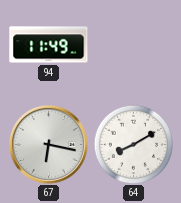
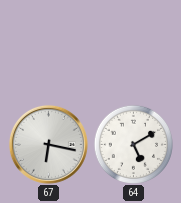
94: 11:49 -> none
64: 8:10 -> 5:10
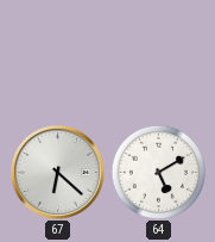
67: 6:17 -> 6:22
